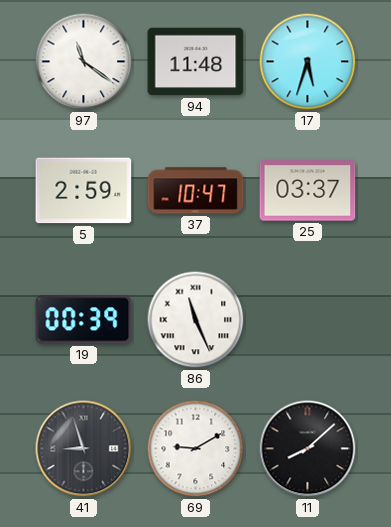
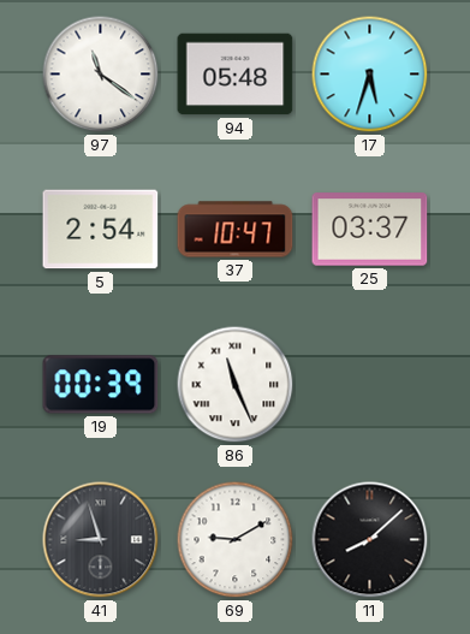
94: 11:48 -> 05:48
5: 2:59 -> 2:54
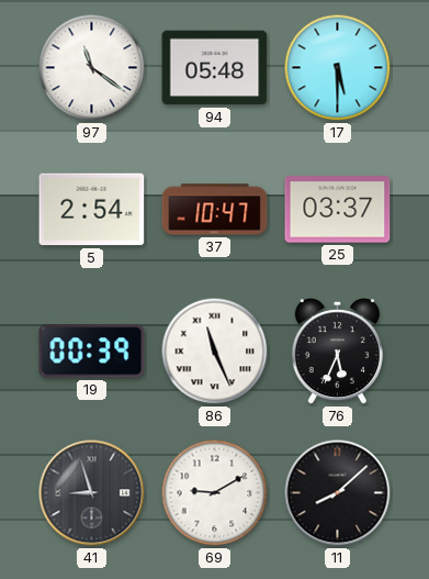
17: 5:33 -> 5:30
76: none -> 5:34
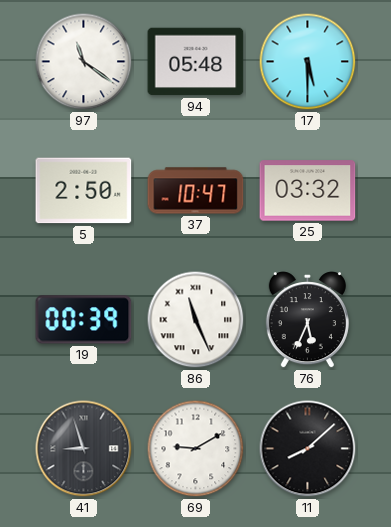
5: 2:54 -> 2:50
25: 03:37 -> 03:32
